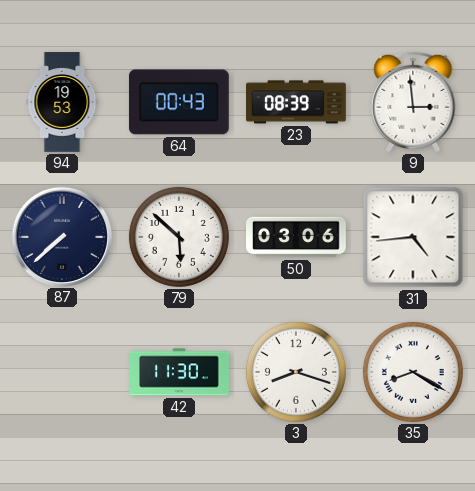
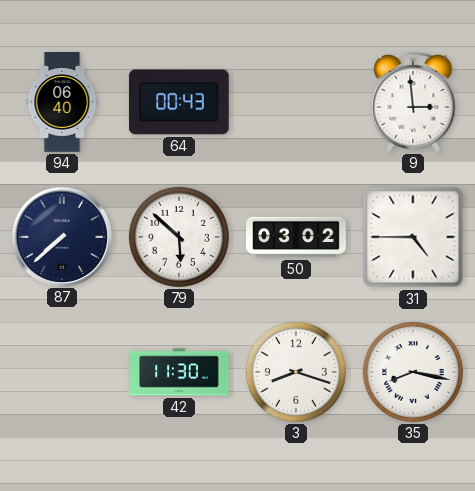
94: 19:53 -> 06:40
23: 08:39 -> none
50: 03:06 -> 03:02
31: 4:44 -> 4:45
35: 8:20 -> 8:17
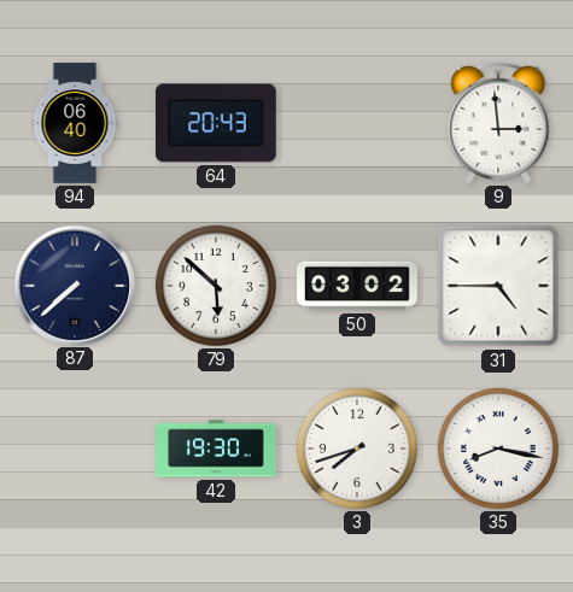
64: 00:43 -> 20:43
42: 11:30 -> 19:30
3: 8:18 -> 7:42
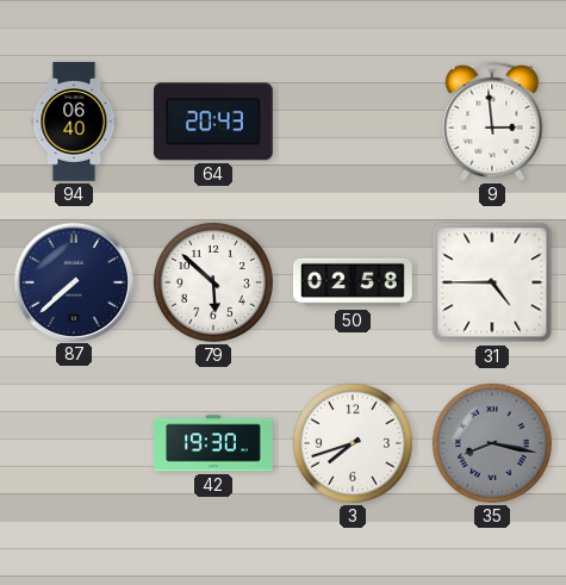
50: 03:02 -> 02:58
35 dial: white -> grey
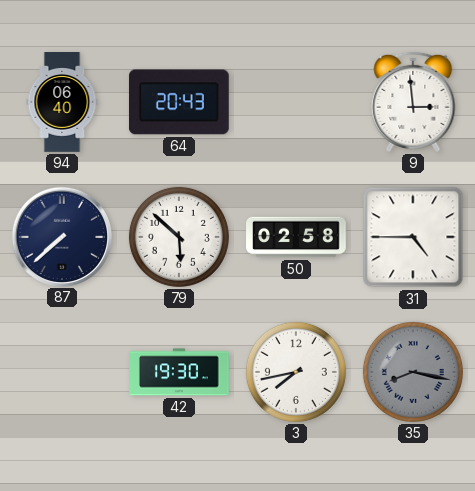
3: 7:42 -> 7:43
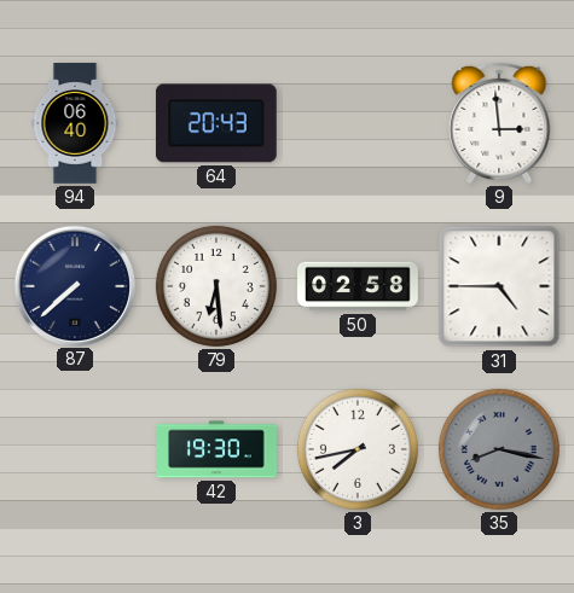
79: 5:52 -> 6:29
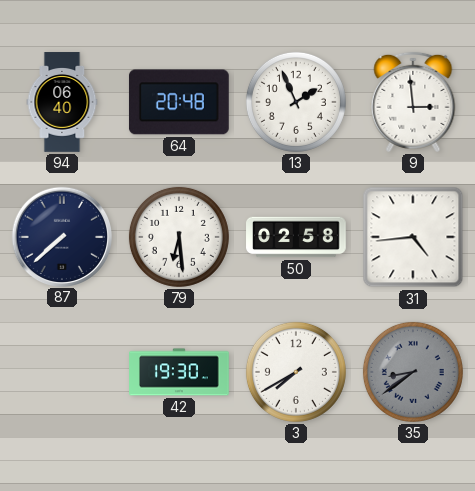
64: 20:43 -> 20:48
13: none -> 1:56
31: 4:45 -> 4:44
3: 7:43 -> 7:40
35: 8:17 -> 8:39
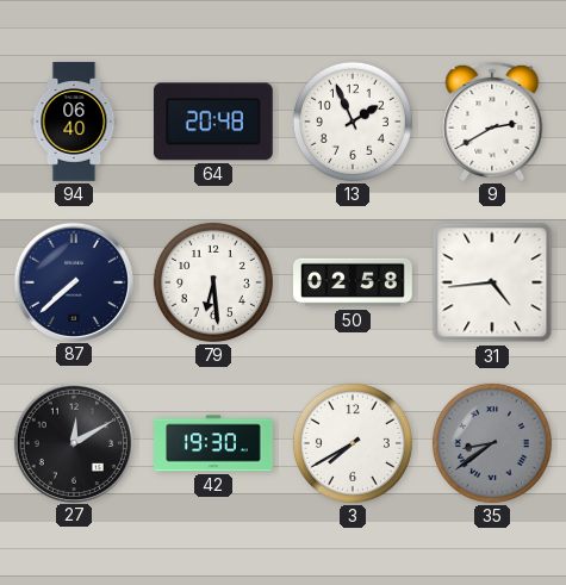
9: 2:59 -> 2:40
27: none -> 12:10
